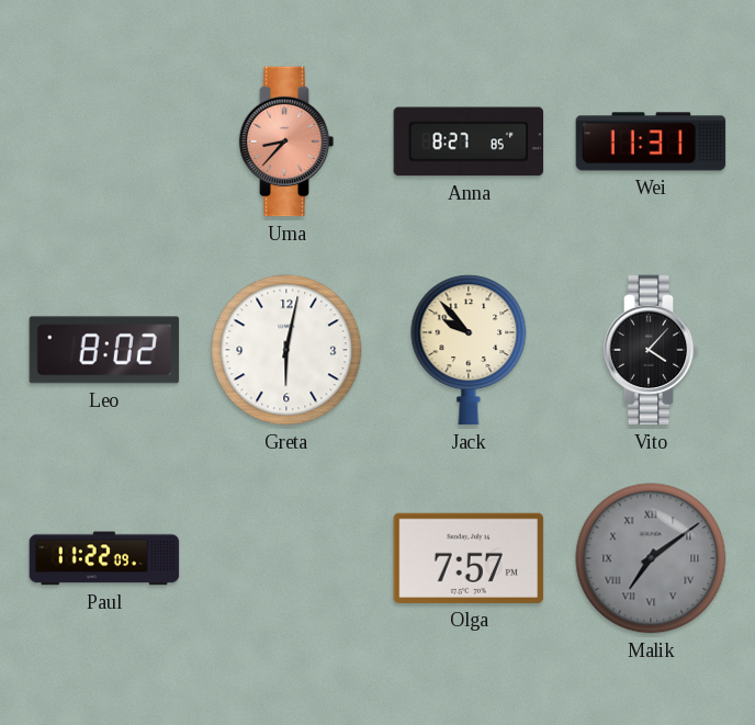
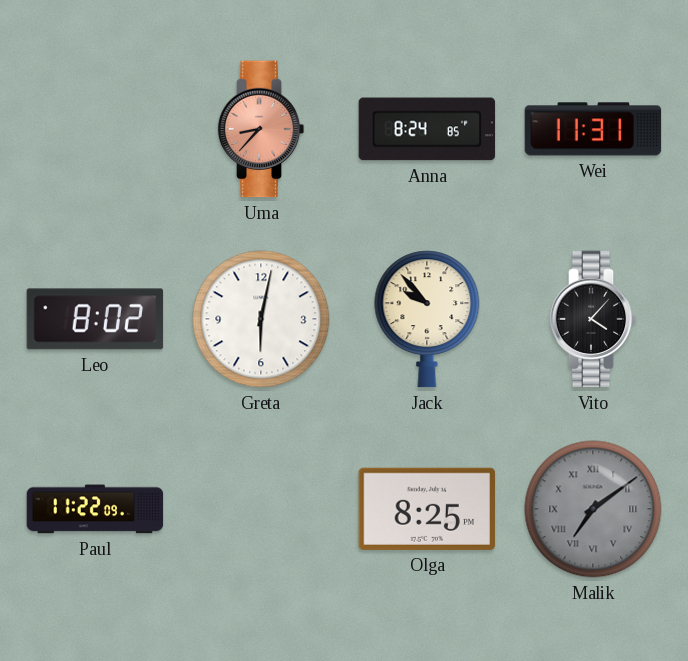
Anna: 8:27 -> 8:24
Olga: 7:57 -> 8:25
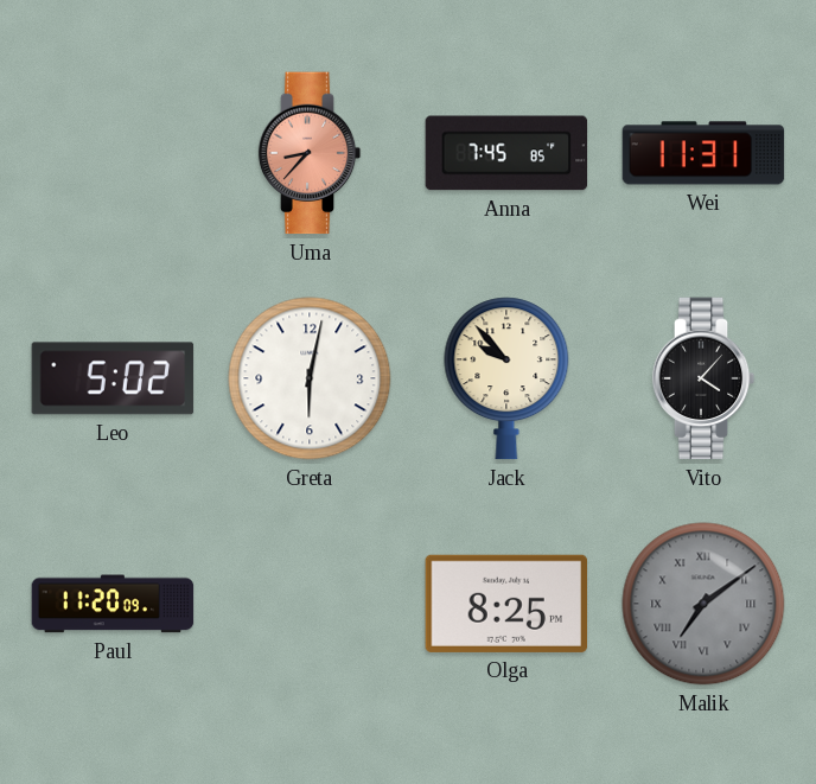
Anna: 8:24 -> 7:45
Leo: 8:02 -> 5:02
Paul: 11:22 -> 11:20
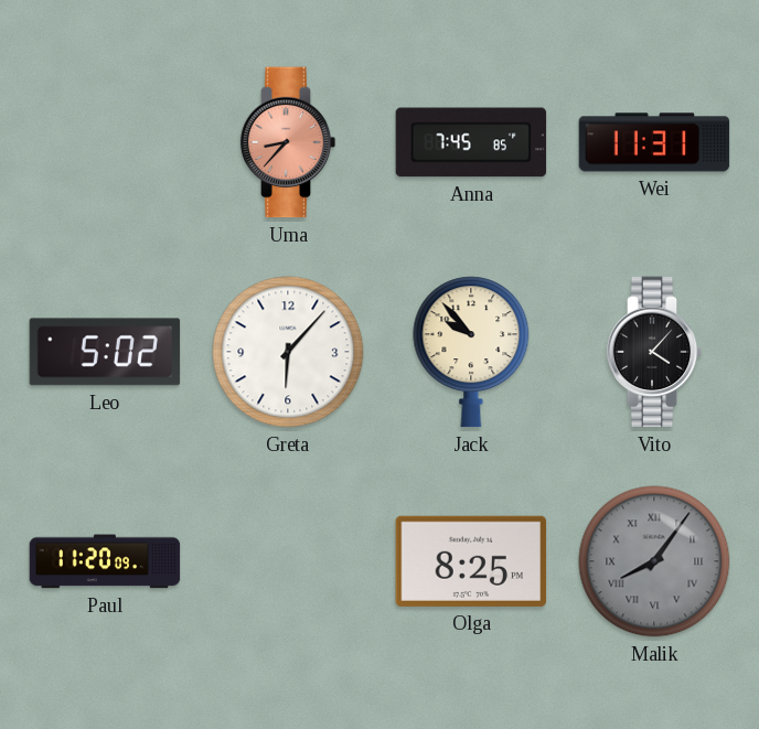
Greta: 6:02 -> 6:07
Malik: 7:09 -> 8:06
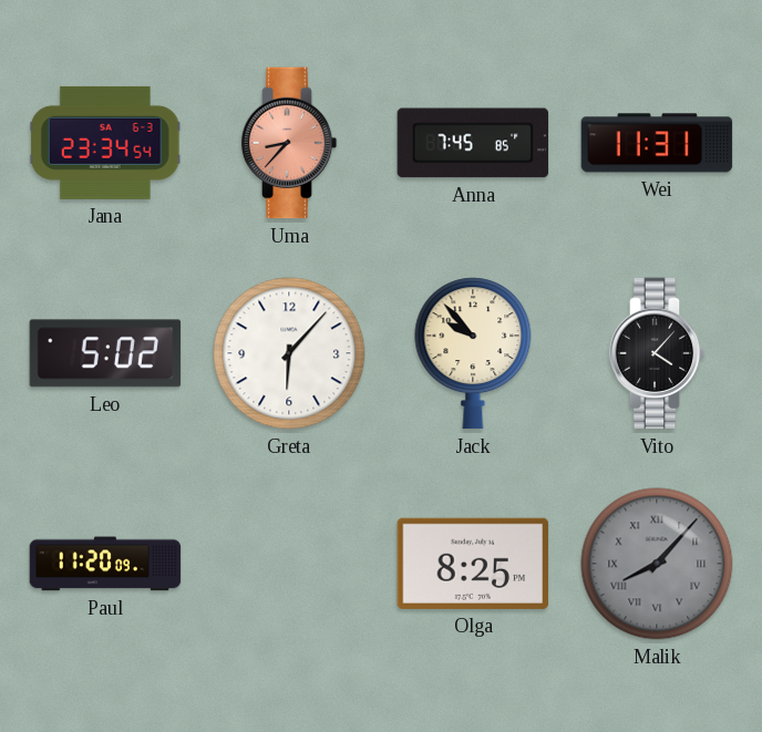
Jana: none -> 23:34
Malik: 8:06 -> 8:07
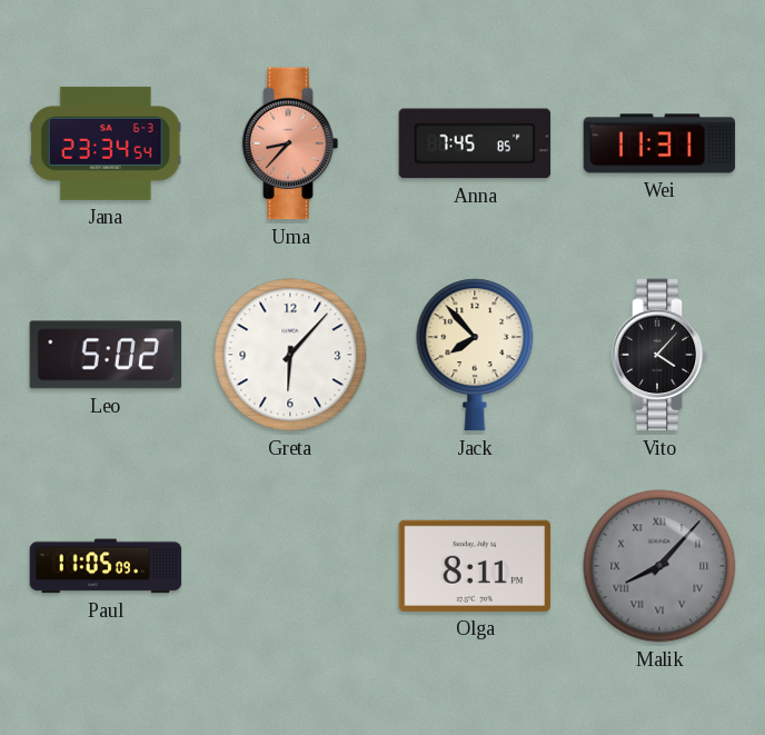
Jack: 9:53 -> 7:53
Paul: 11:20 -> 11:05
Olga: 8:25 -> 8:11
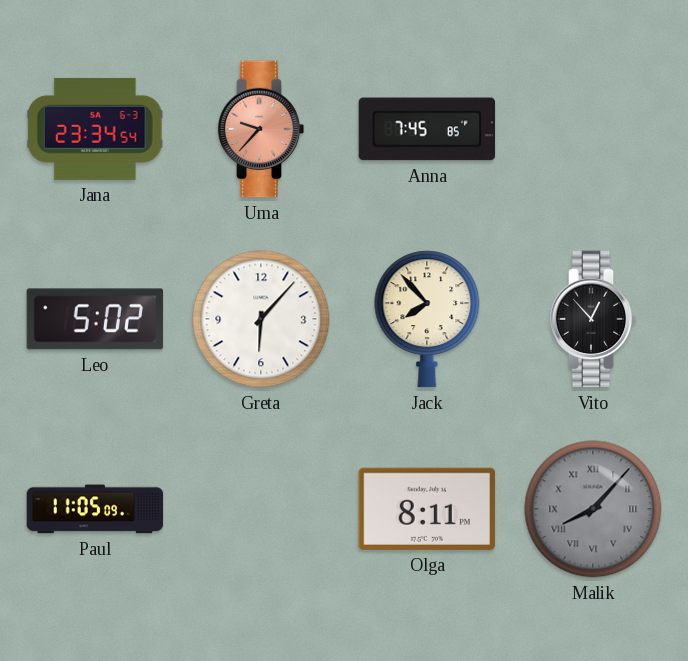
Uma: 8:37 -> 9:37
Wei: 11:31 -> none
Vito: 4:07 -> 12:53
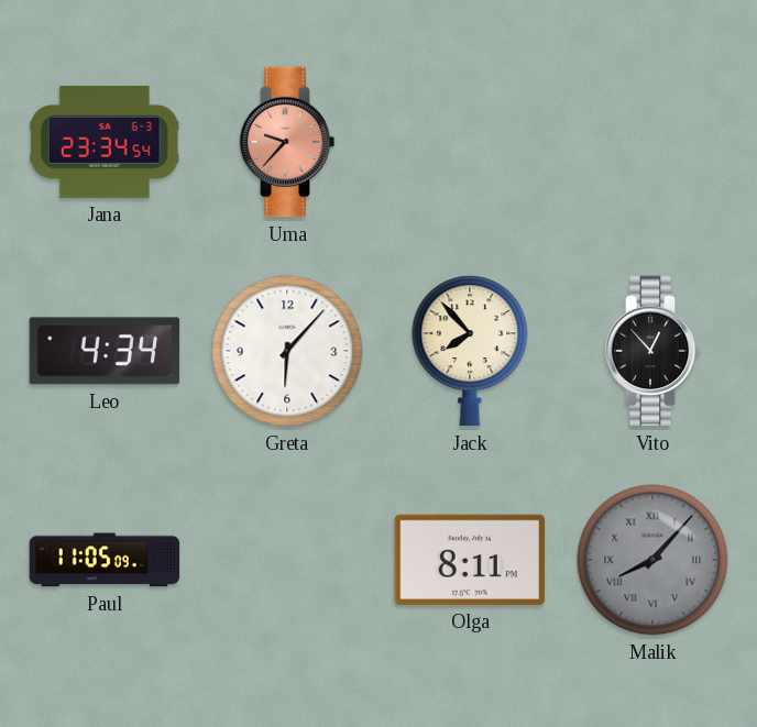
Anna: 7:45 -> none
Leo: 5:02 -> 4:34
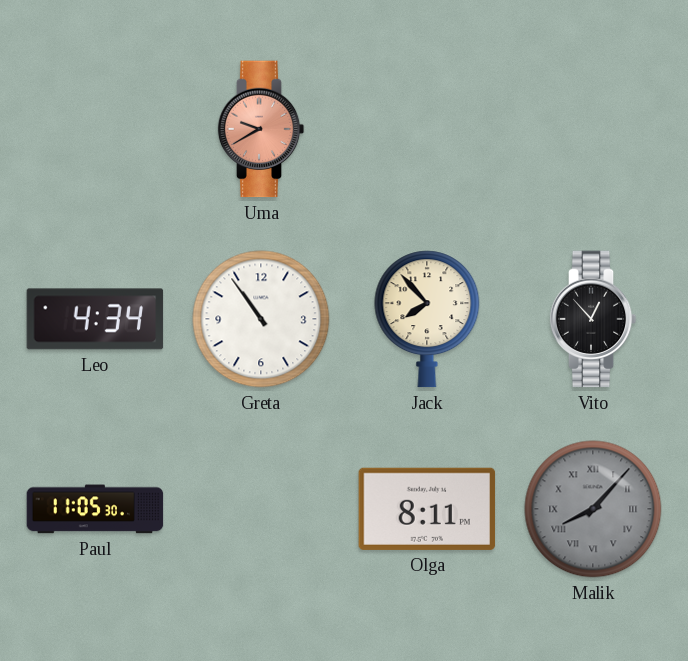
Jana: 23:34 -> none
Uma: 9:37 -> 9:40
Greta: 6:07 -> 10:54
Paul: 11:05:09 -> 11:05:30
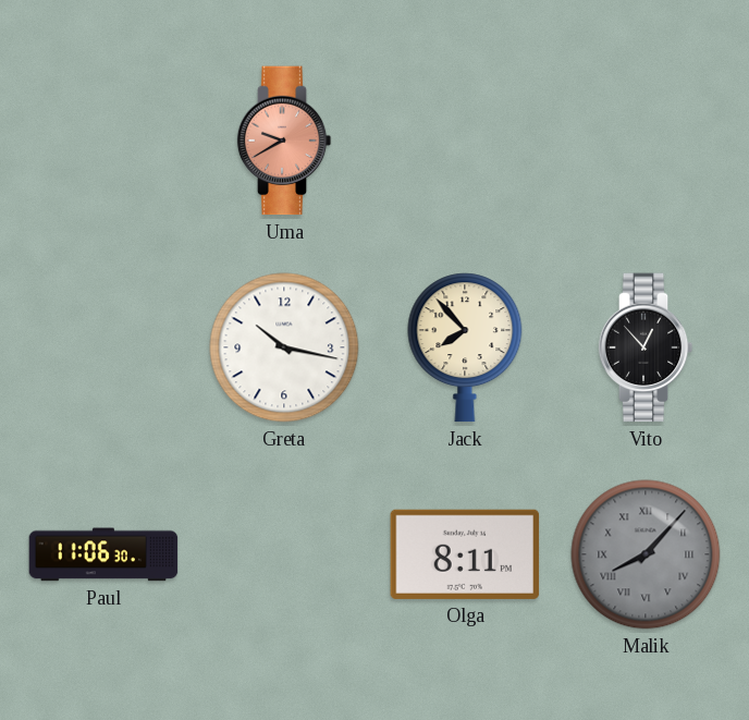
Leo: 4:34 -> none
Greta: 10:54 -> 10:17
Paul: 11:05 -> 11:06
